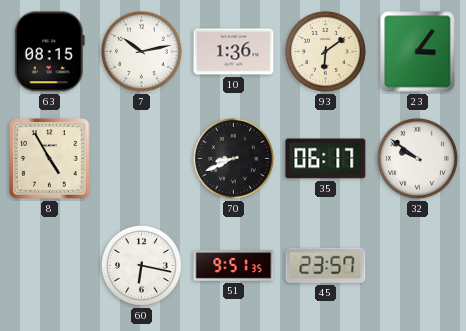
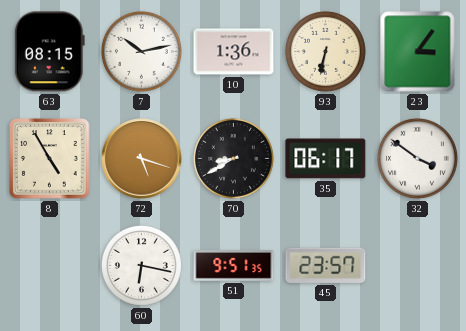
93: 6:09 -> 6:32
72: none -> 5:18
70: 8:41 -> 8:40
32: 9:51 -> 3:51
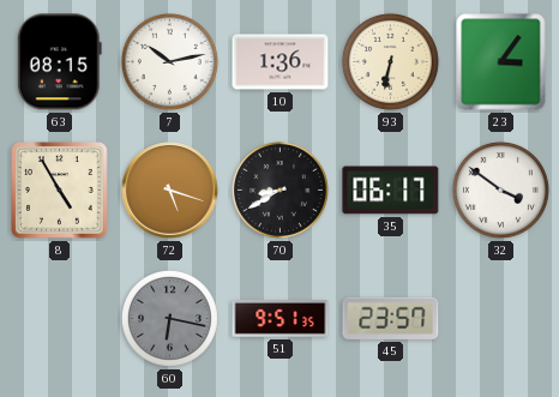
60 dial: white -> grey
